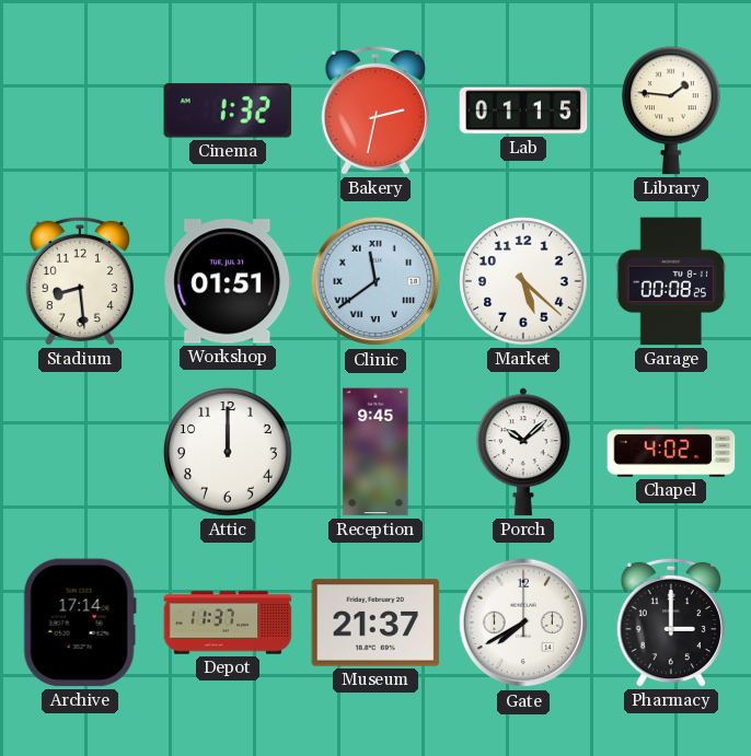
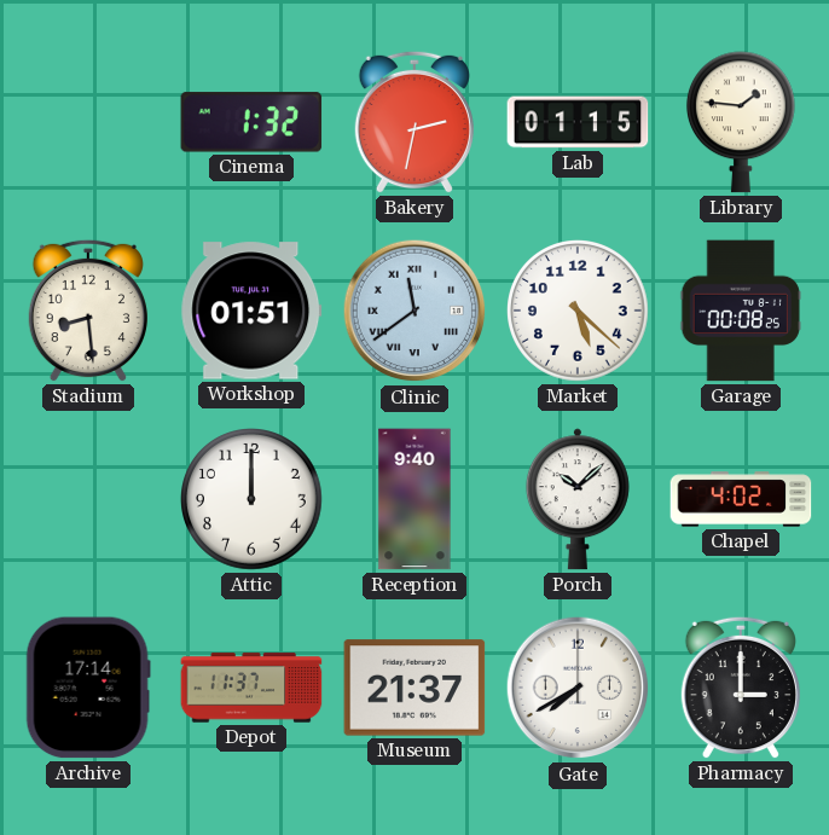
Reception: 9:45 -> 9:40
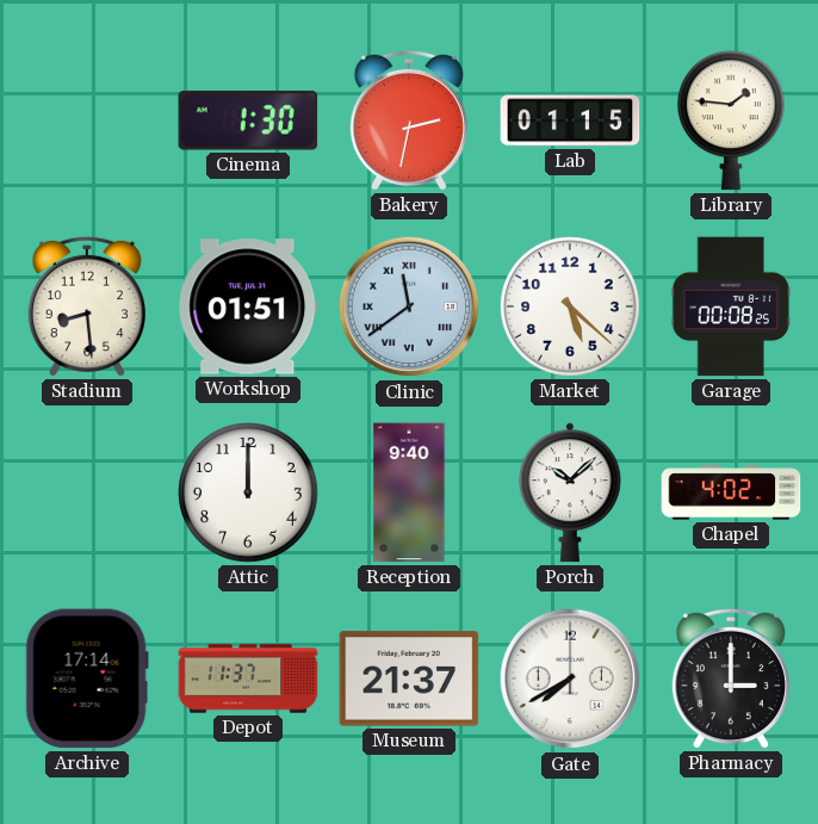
Cinema: 1:32 -> 1:30
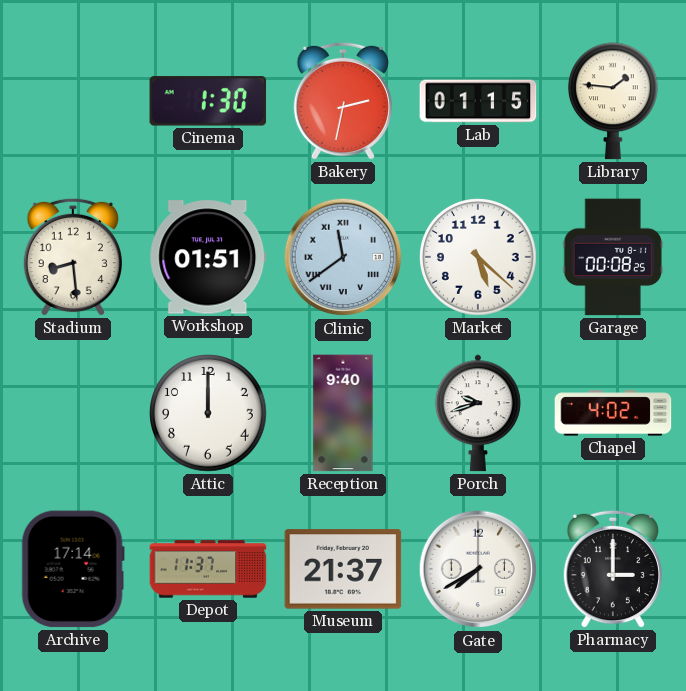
Porch: 10:08 -> 9:42
